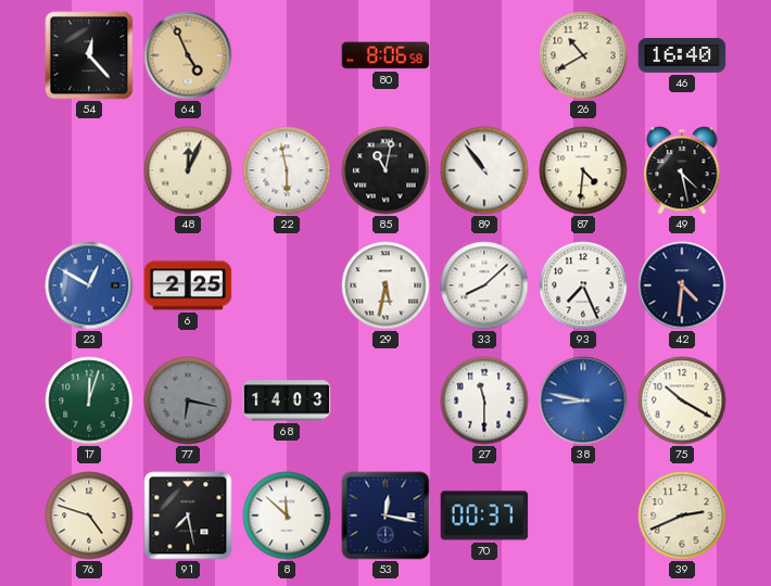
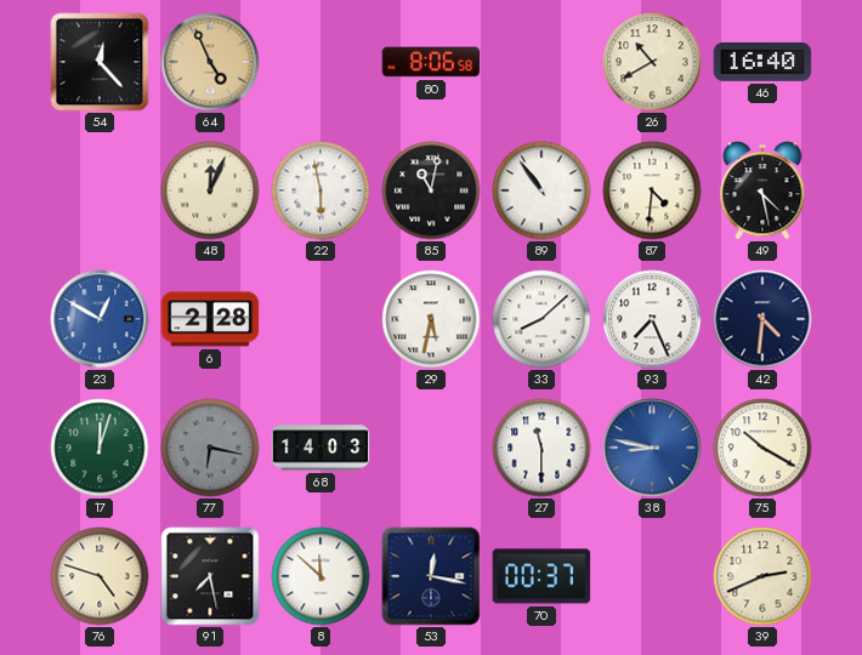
6: 2:25 -> 2:28
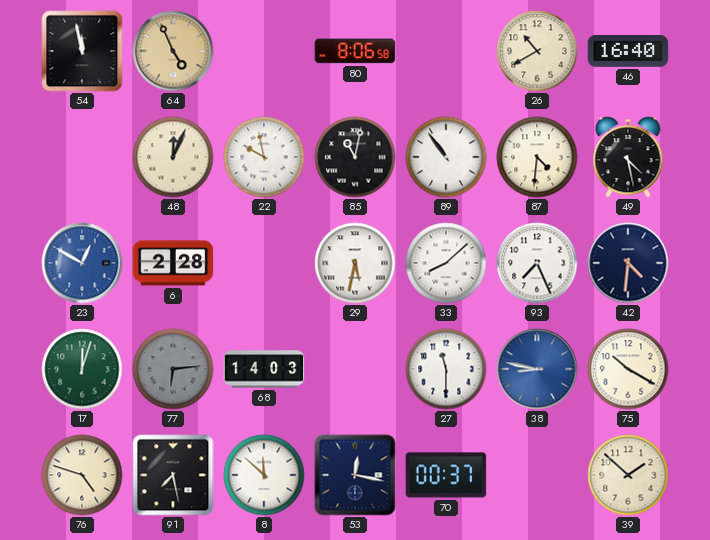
54: 12:23 -> 11:58
22: 5:58 -> 9:58
77: 6:17 -> 6:14
39: 2:41 -> 1:52
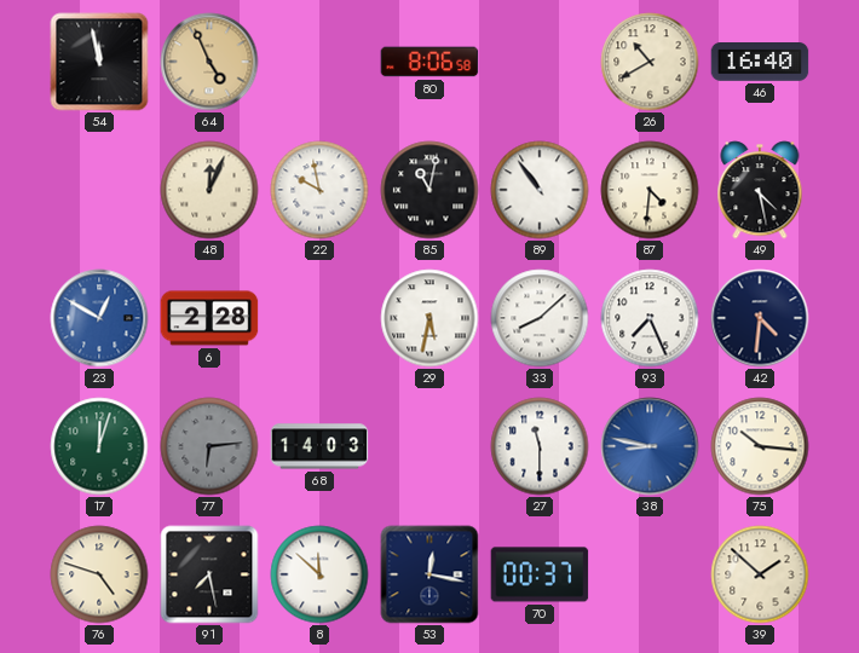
75: 10:20 -> 10:16
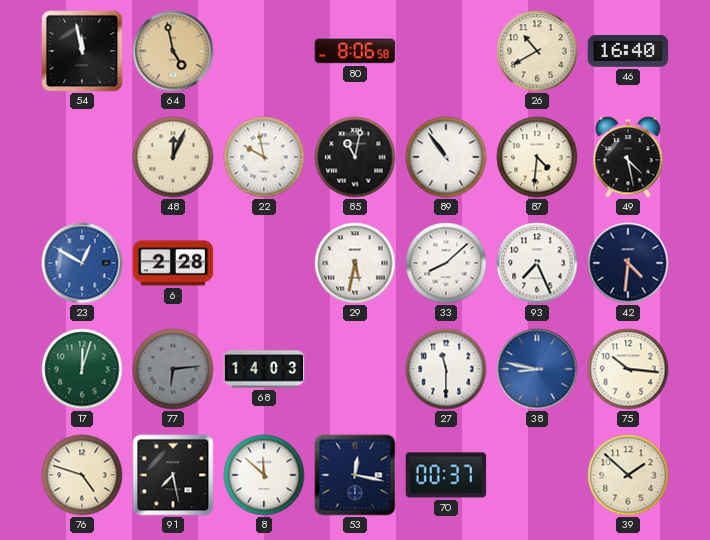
64: 4:56 -> 4:58
